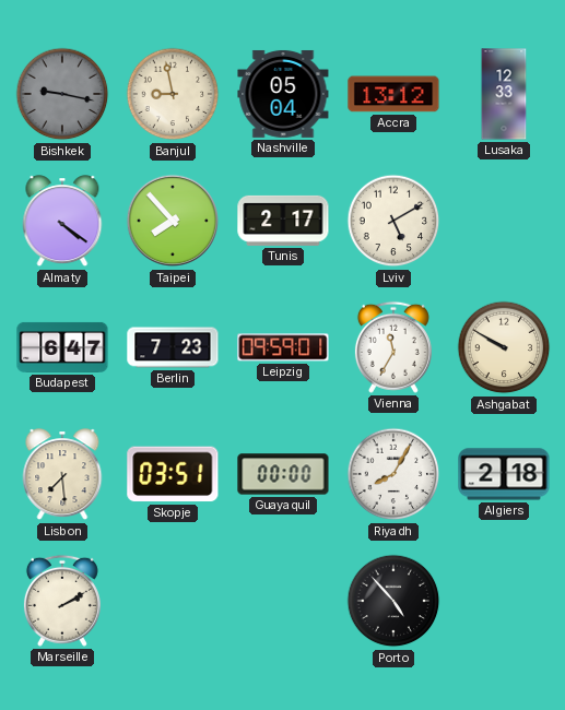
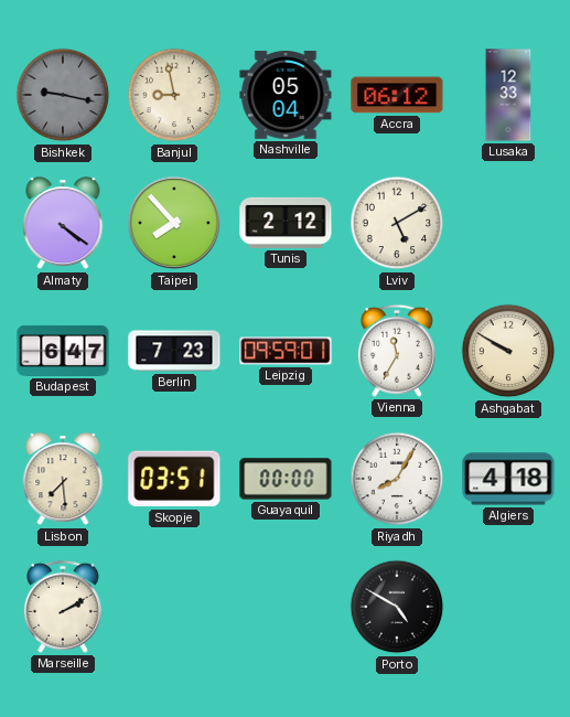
Accra: 13:12 -> 06:12
Tunis: 2:17 -> 2:12
Algiers: 2:18 -> 4:18
Porto: 4:53 -> 4:50
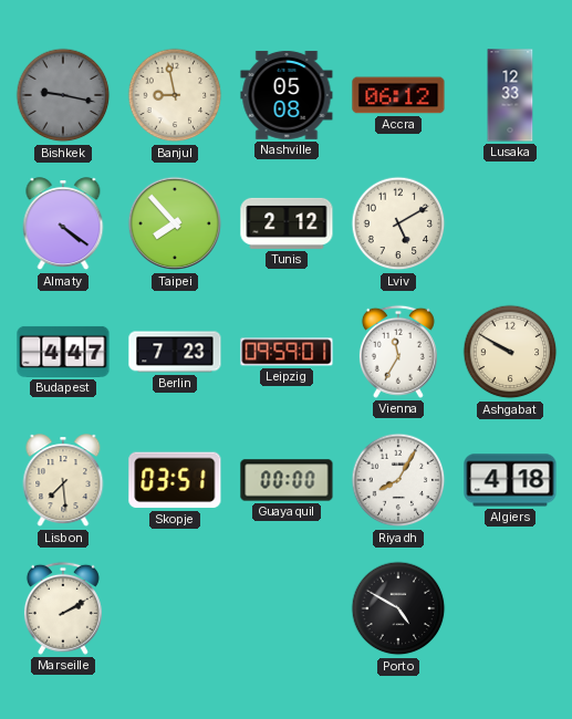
Nashville: 05:04 -> 05:08
Budapest: 6:47 -> 4:47
